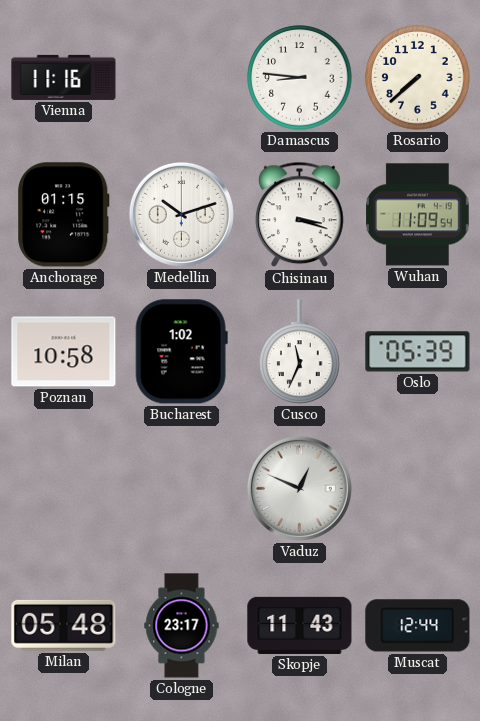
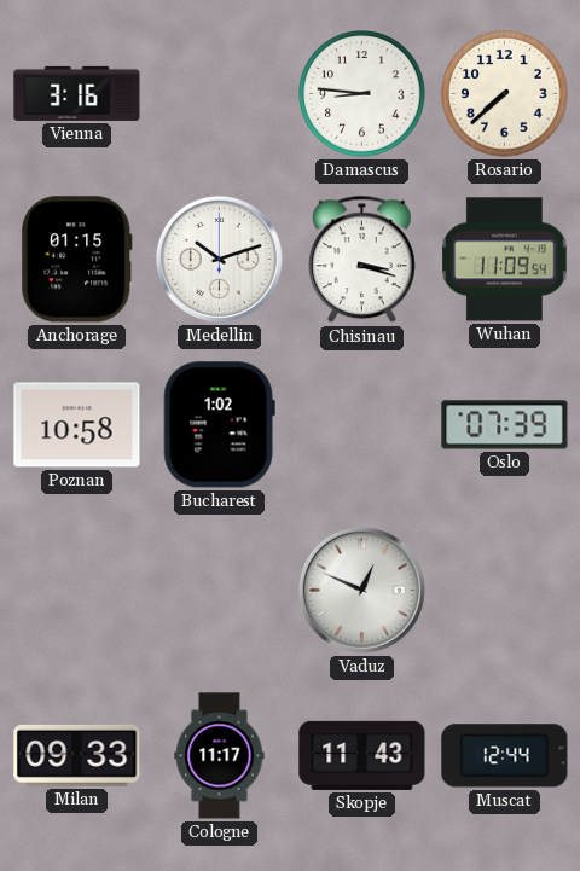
Vienna: 11:16 -> 3:16
Cusco: 11:34 -> none
Oslo: 05:39 -> 07:39
Milan: 05:48 -> 09:33
Cologne: 23:17 -> 11:17
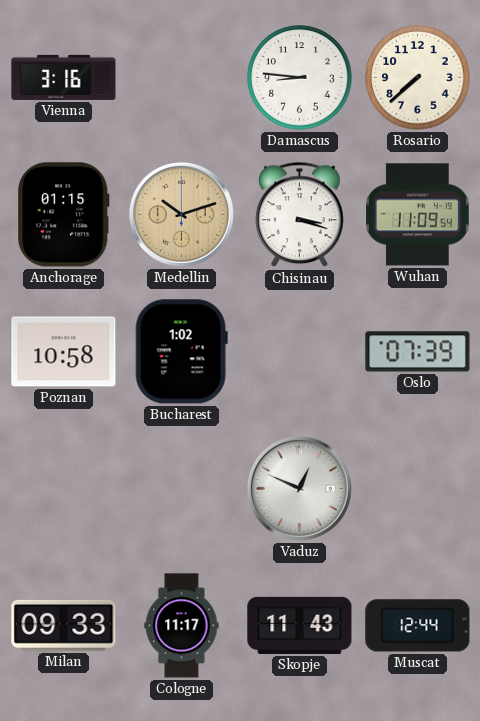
Medellin dial: white -> champagne
